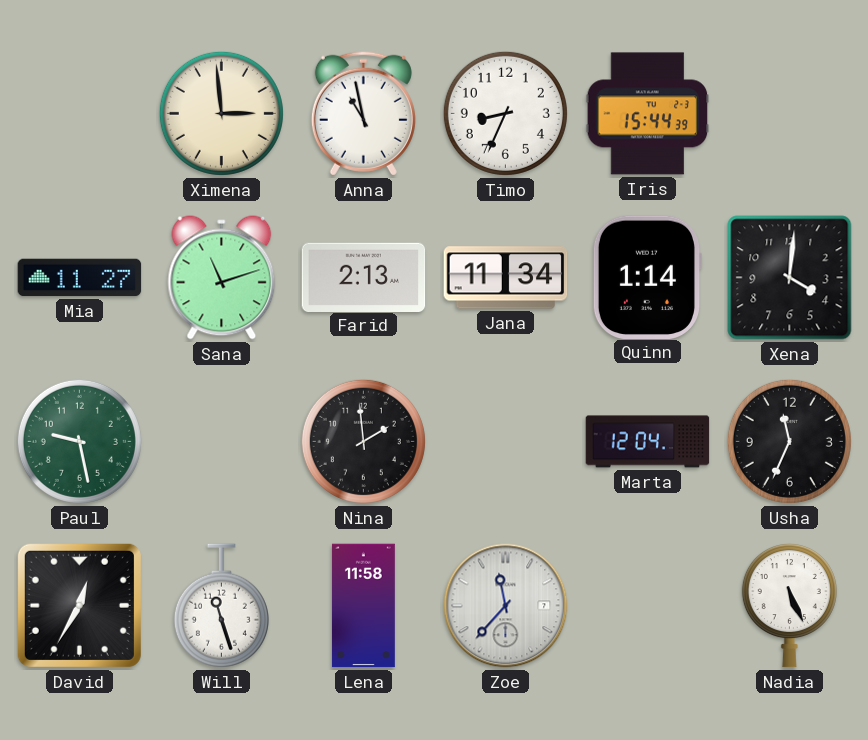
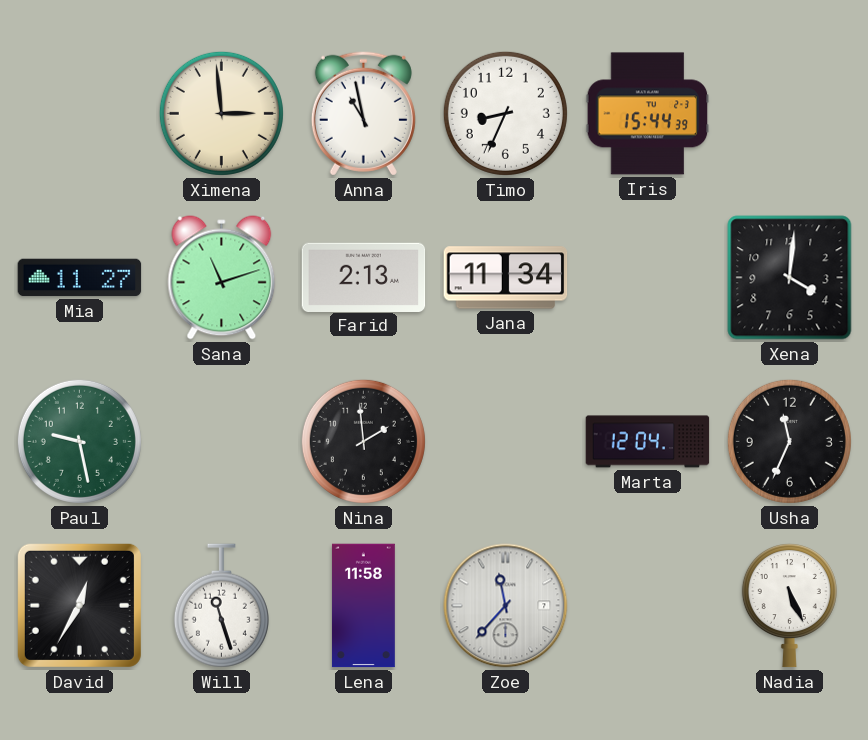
Quinn: 1:14 -> none
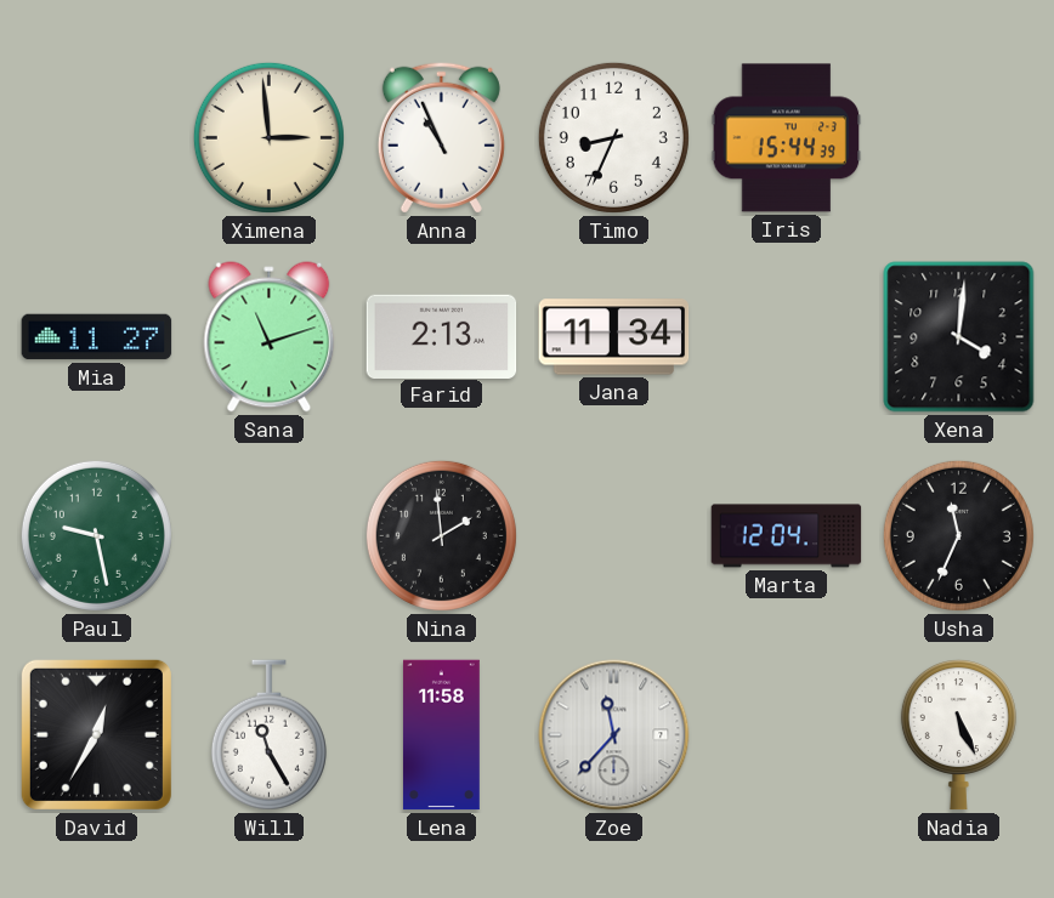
Anna: 10:58 -> 10:56
Will: 11:27 -> 11:25
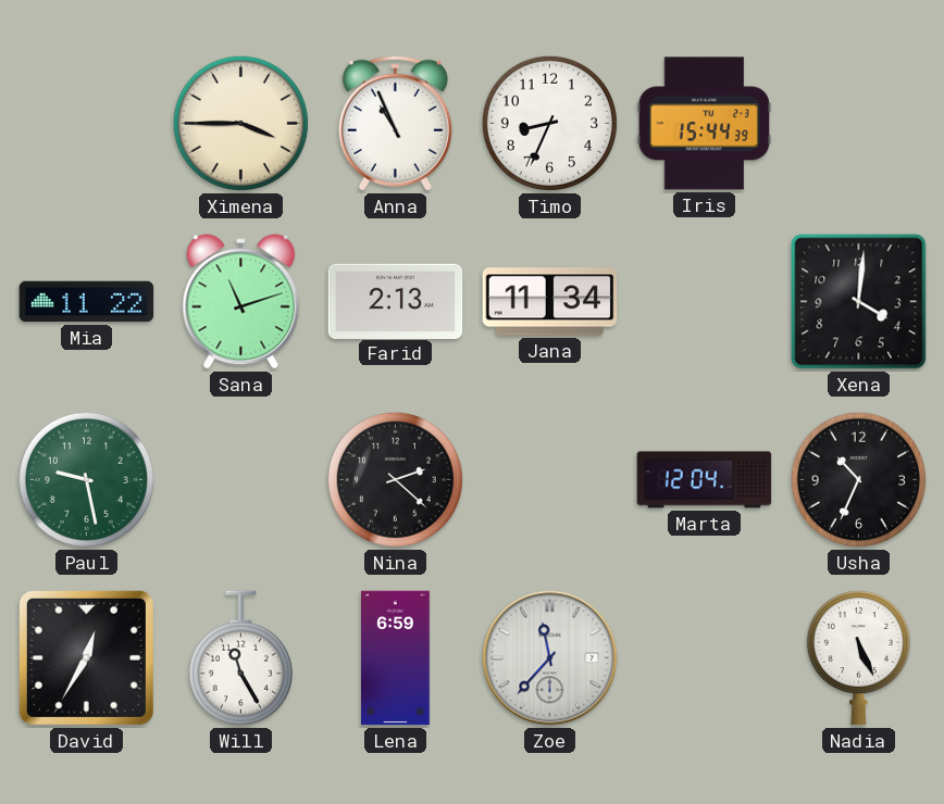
Ximena: 2:59 -> 3:45
Mia: 11:27 -> 11:22
Nina: 1:59 -> 2:22
Usha: 11:34 -> 10:34
Lena: 11:58 -> 6:59
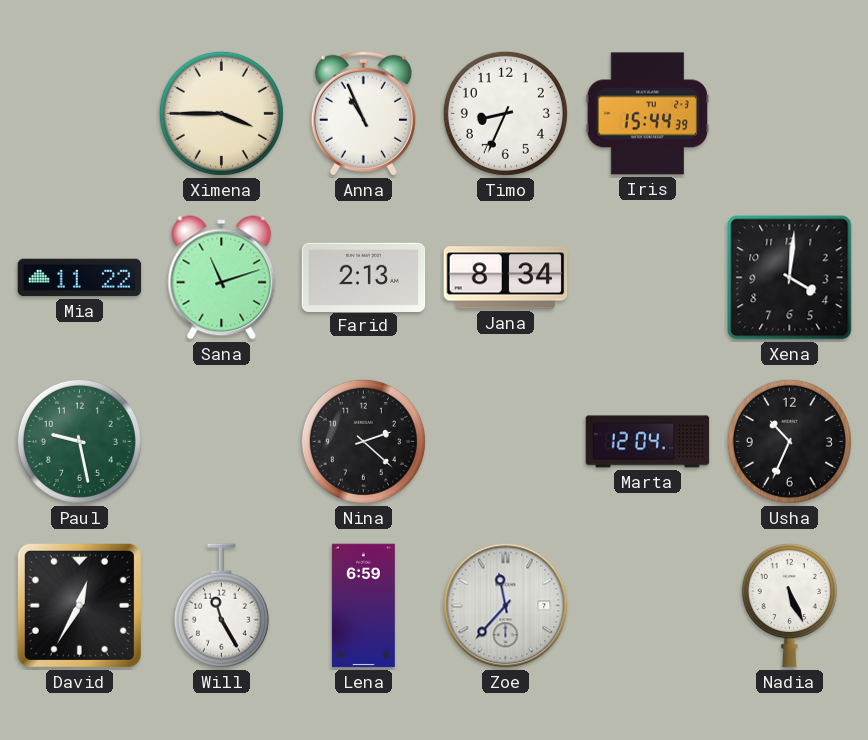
Jana: 11:34 -> 8:34
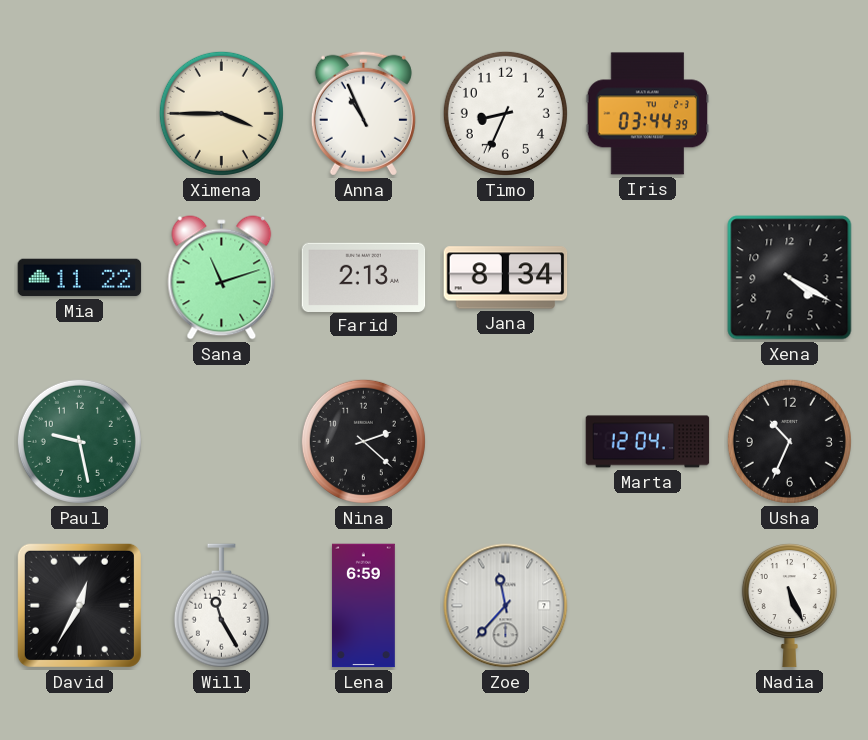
Iris: 15:44 -> 03:44
Xena: 4:01 -> 4:20
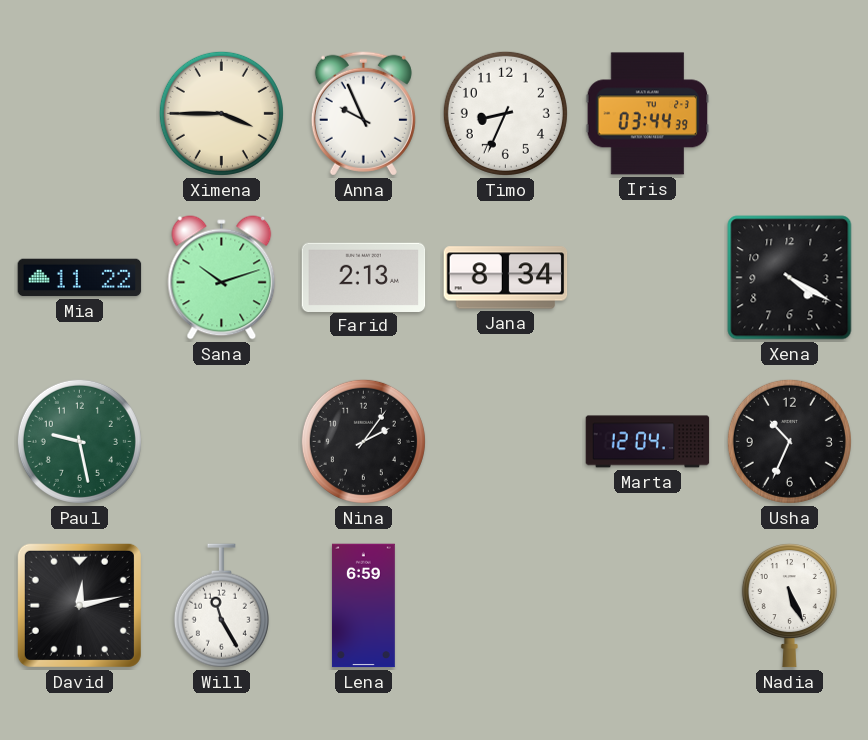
Anna: 10:56 -> 9:56
Sana: 11:12 -> 10:12
Nina: 2:22 -> 2:06
David: 12:35 -> 12:13
Zoe: 11:37 -> none
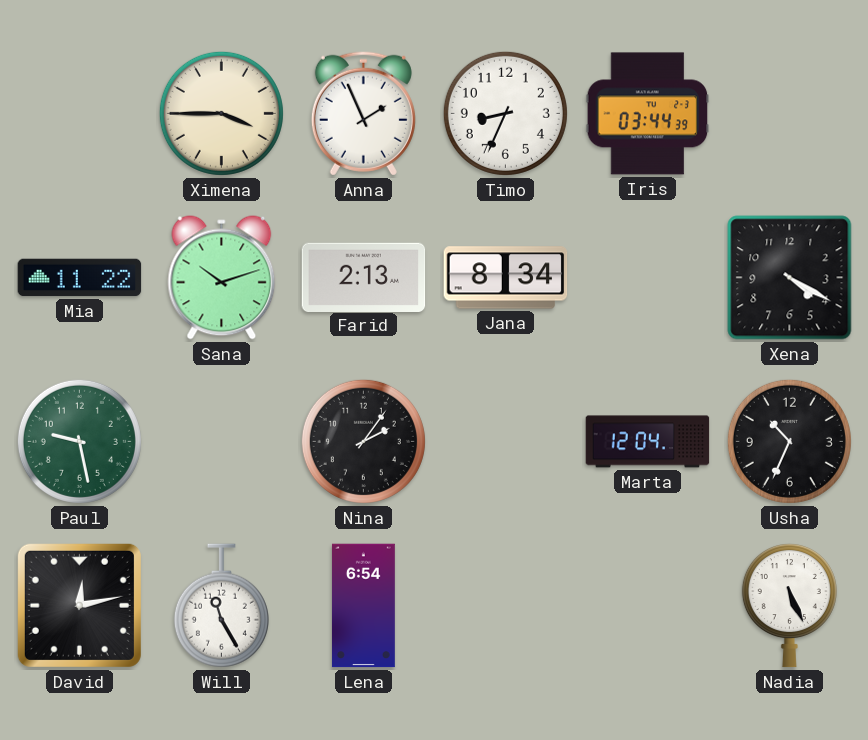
Anna: 9:56 -> 1:56
Lena: 6:59 -> 6:54
